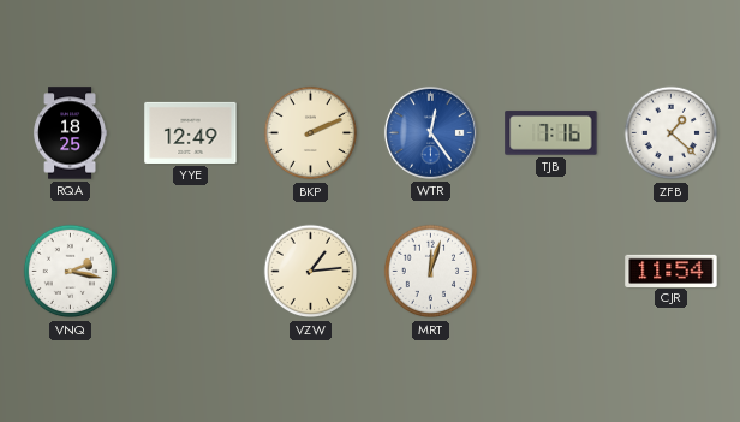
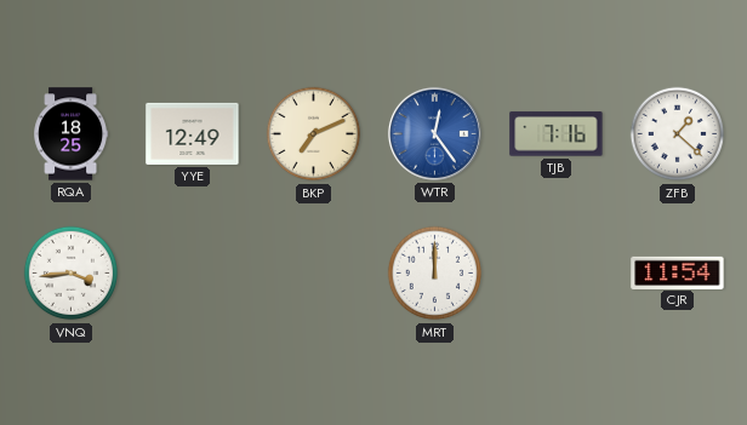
BKP: 2:11 -> 7:11
VNQ: 2:17 -> 3:44
VZW: 1:14 -> none
MRT: 12:03 -> 12:00
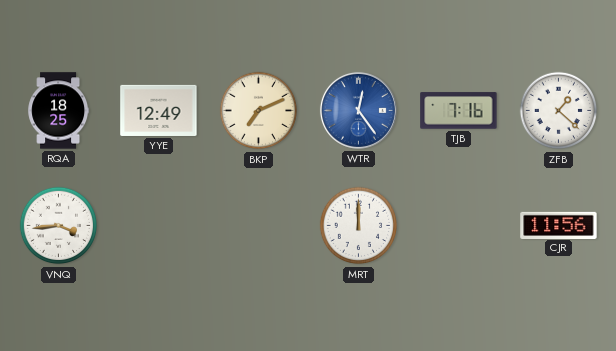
CJR: 11:54 -> 11:56
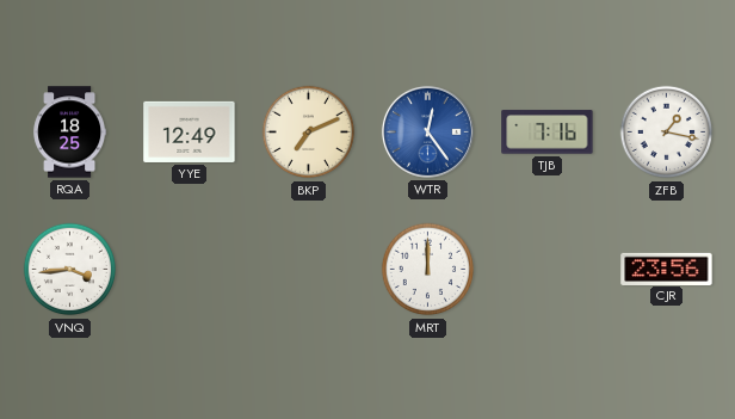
ZFB: 1:22 -> 1:17
CJR: 11:56 -> 23:56
